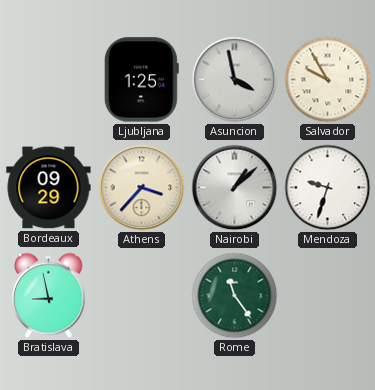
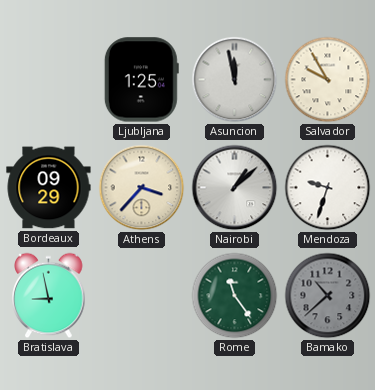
Asuncion: 3:58 -> 11:58
Bamako: none -> 10:38
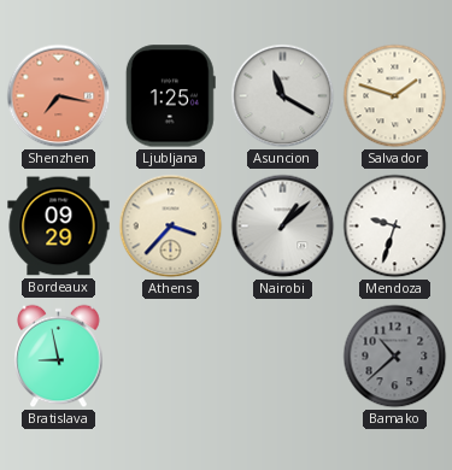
Shenzhen: none -> 7:17
Asuncion: 11:58 -> 11:20
Salvador: 9:55 -> 1:48
Rome: 11:24 -> none
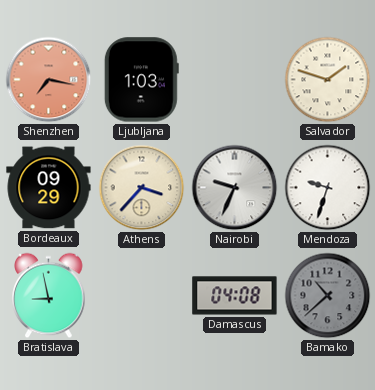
Ljubljana: 1:25 -> 1:03
Asuncion: 11:20 -> none
Nairobi: 1:08 -> 9:34
Damascus: none -> 04:08
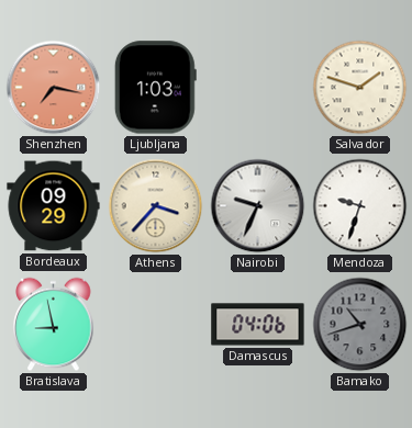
Damascus: 04:08 -> 04:06
Bamako: 10:38 -> 10:42
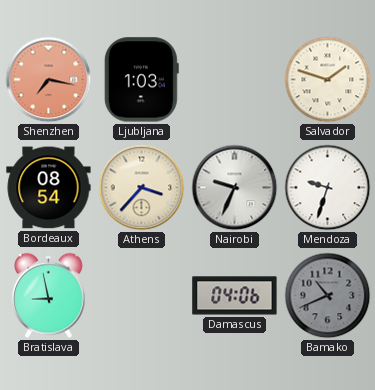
Bordeaux: 09:29 -> 08:54
Bamako: 10:42 -> 10:41
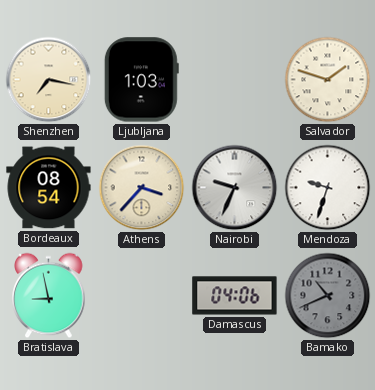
Shenzhen dial: salmon -> cream
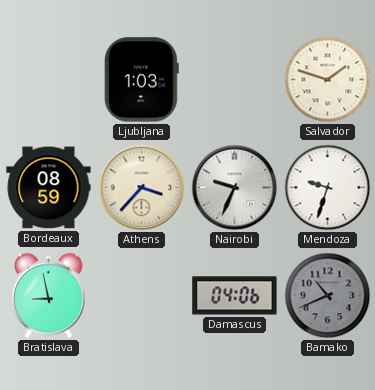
Shenzhen: 7:17 -> none
Bordeaux: 08:54 -> 08:59
